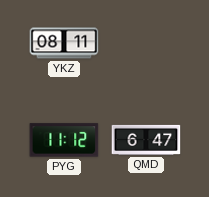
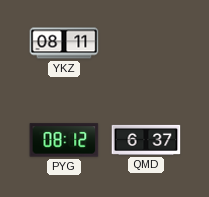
PYG: 11:12 -> 08:12
QMD: 6:47 -> 6:37
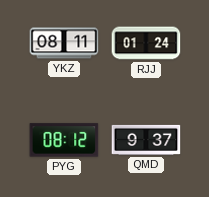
RJJ: none -> 01:24
QMD: 6:37 -> 9:37
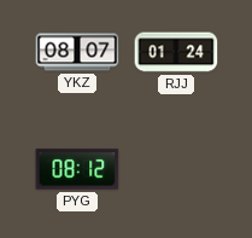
YKZ: 08:11 -> 08:07
QMD: 9:37 -> none
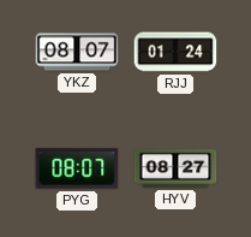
PYG: 08:12 -> 08:07
HYV: none -> 08:27
